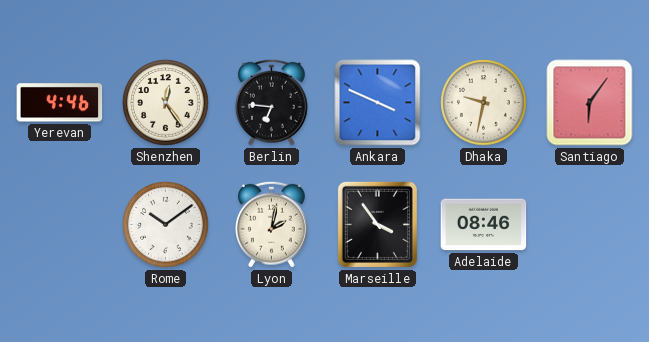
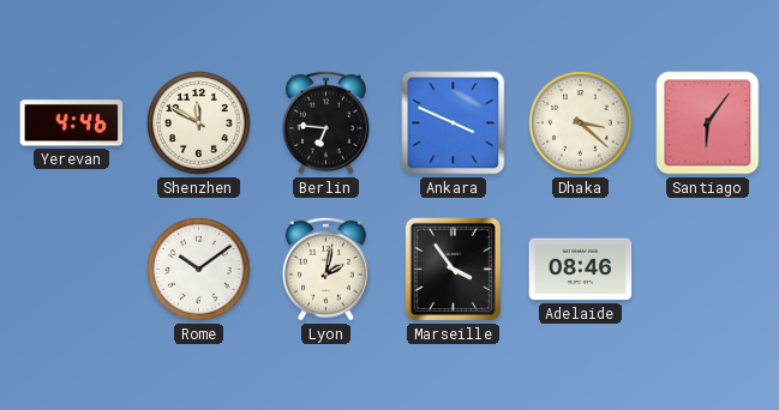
Shenzhen: 12:24 -> 11:50
Dhaka: 9:32 -> 3:22
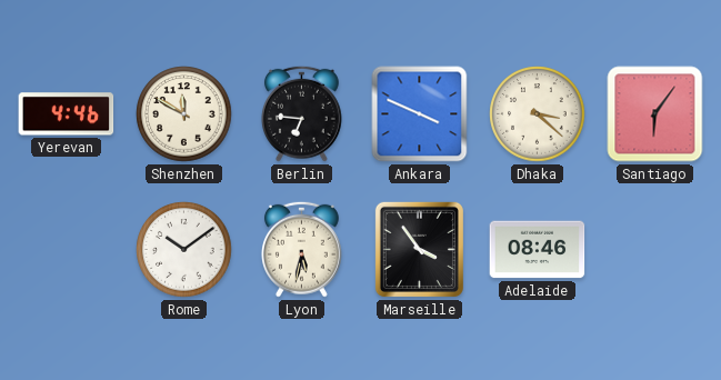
Lyon: 2:02 -> 5:32
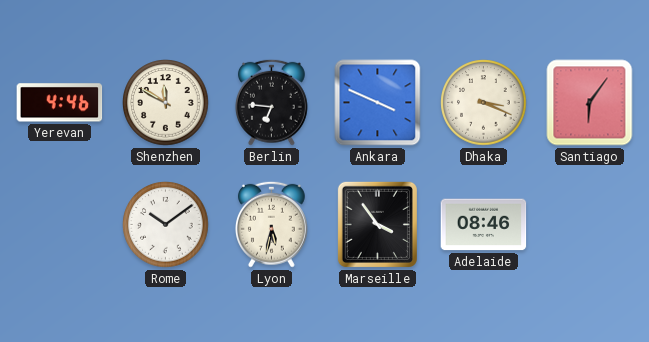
Dhaka: 3:22 -> 3:19
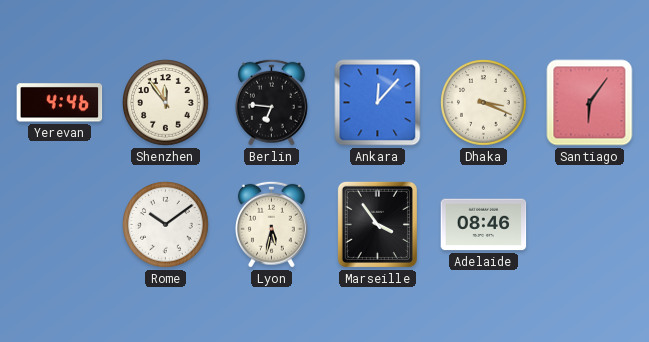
Shenzhen: 11:50 -> 11:54
Ankara: 3:49 -> 12:07
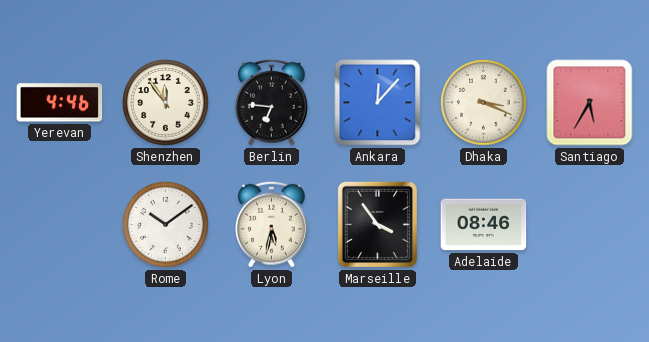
Santiago: 6:06 -> 5:35
